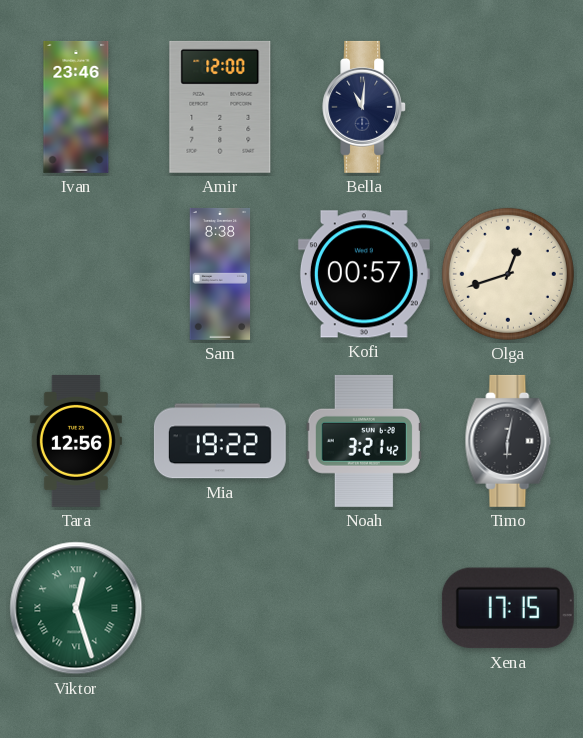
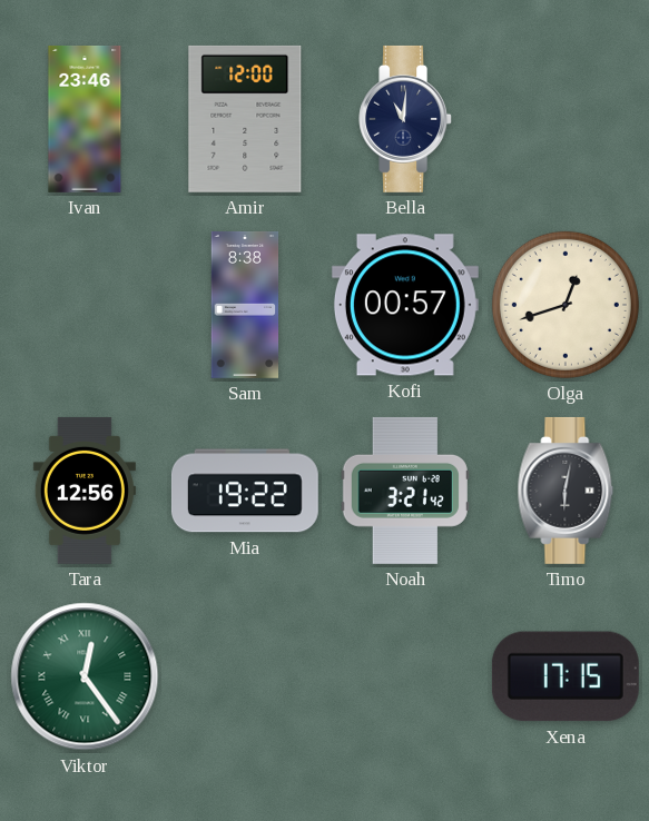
Viktor: 12:27 -> 12:24
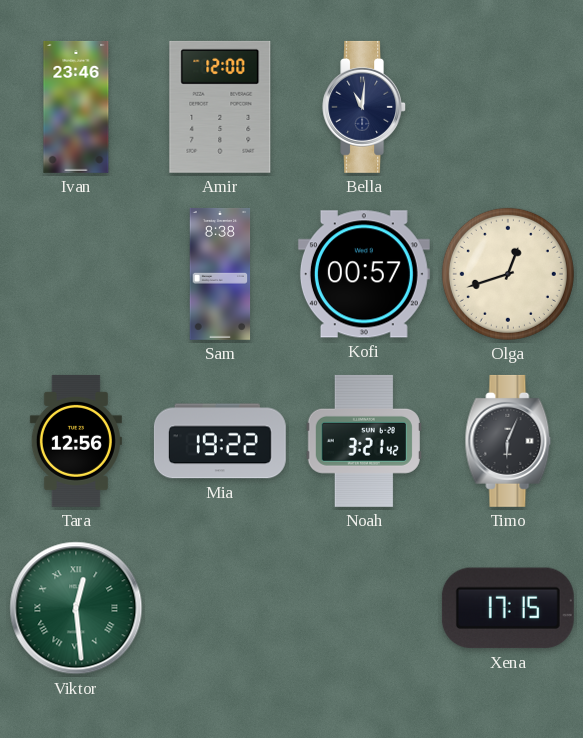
Timo: 6:02 -> 6:04
Viktor: 12:24 -> 12:29
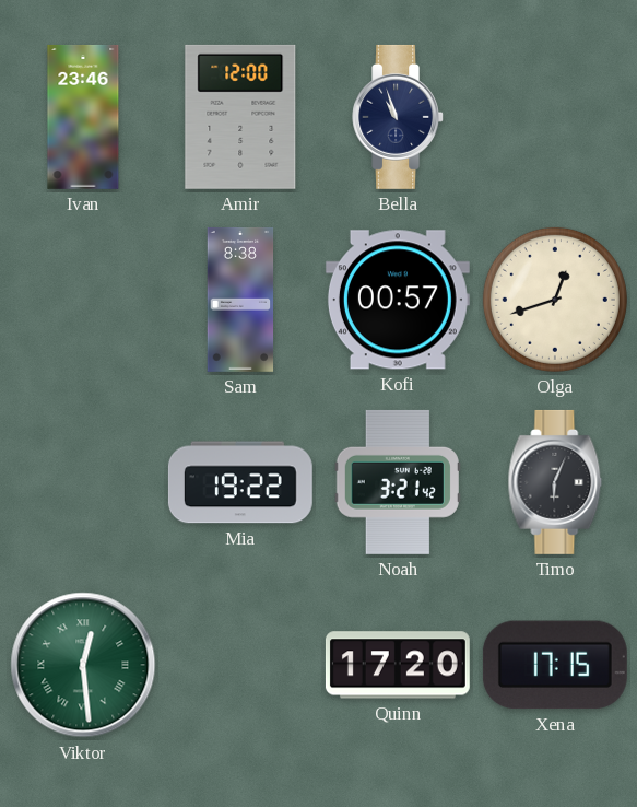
Bella: 11:01 -> 10:57
Tara: 12:56 -> none
Quinn: none -> 17:20
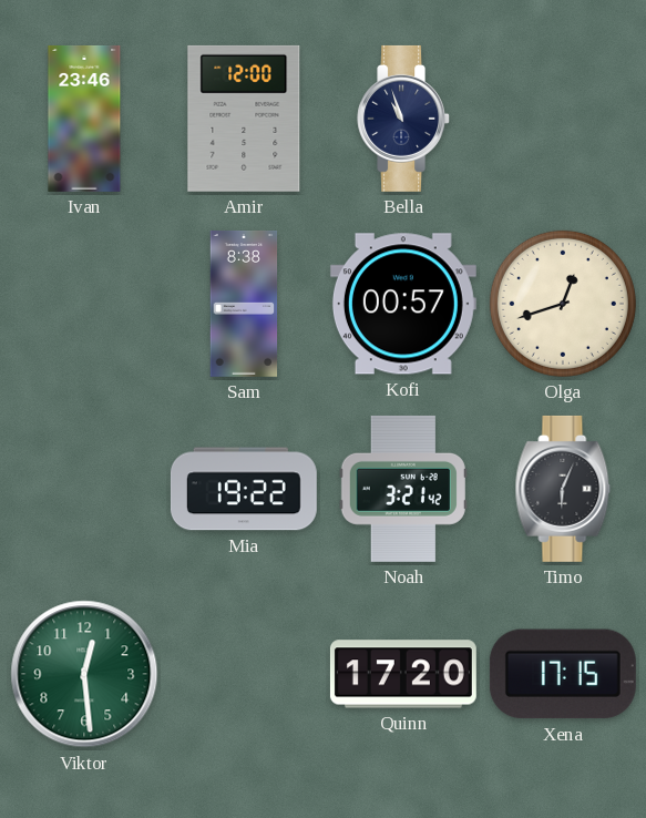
Viktor numerals: Roman -> Arabic
